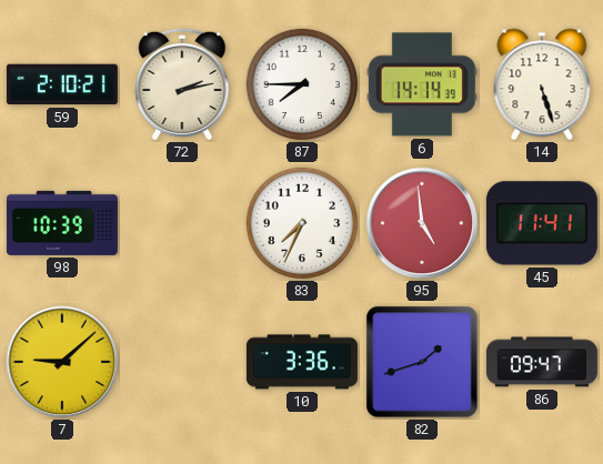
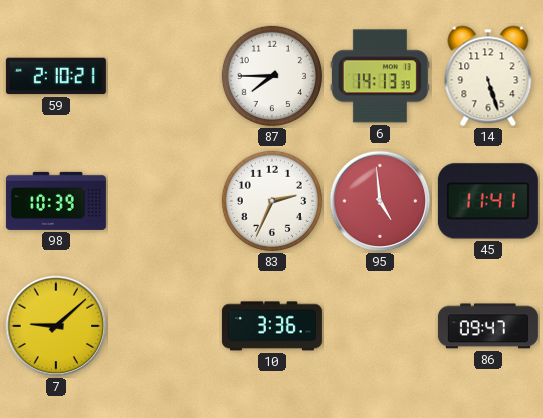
72: 2:13 -> none
6: 14:14 -> 14:13
83: 7:34 -> 2:34
82: 1:42 -> none
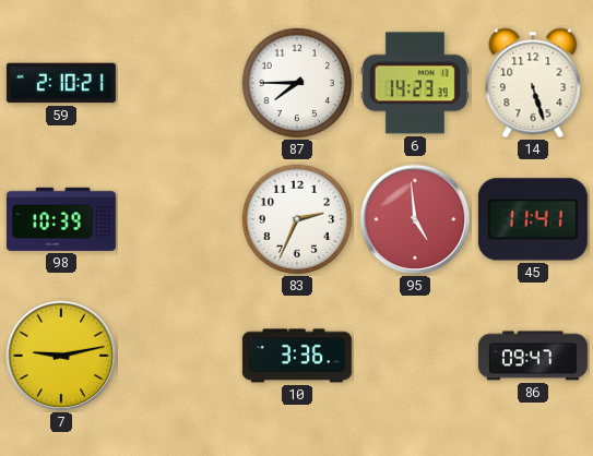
6: 14:13 -> 14:23
7: 9:08 -> 9:13
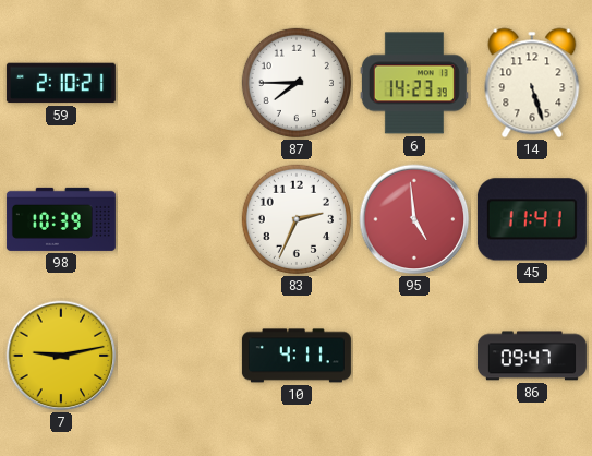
10: 3:36 -> 4:11
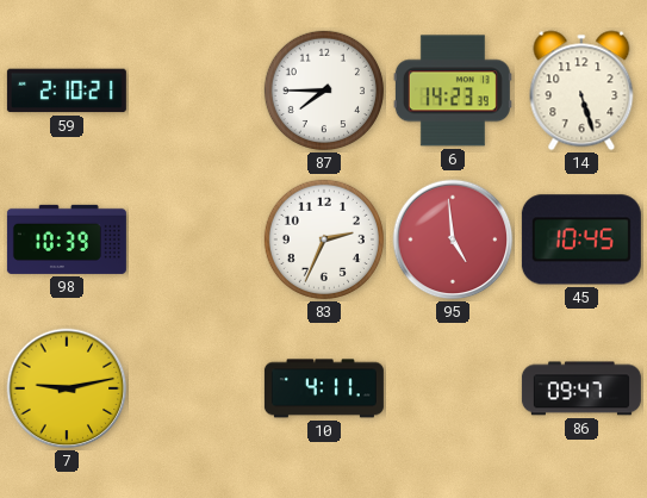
45: 11:41 -> 10:45
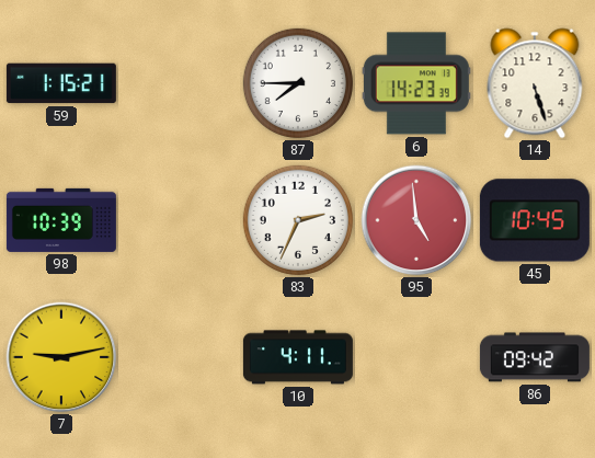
59: 2:10 -> 1:15
86: 09:47 -> 09:42
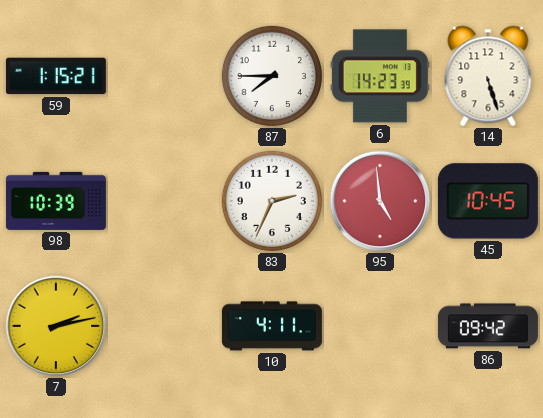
7: 9:13 -> 2:13
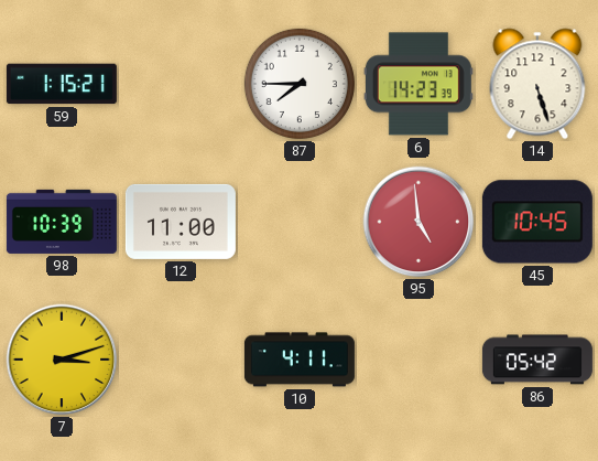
12: none -> 11:00
83: 2:34 -> none
7: 2:13 -> 3:12
86: 09:42 -> 05:42
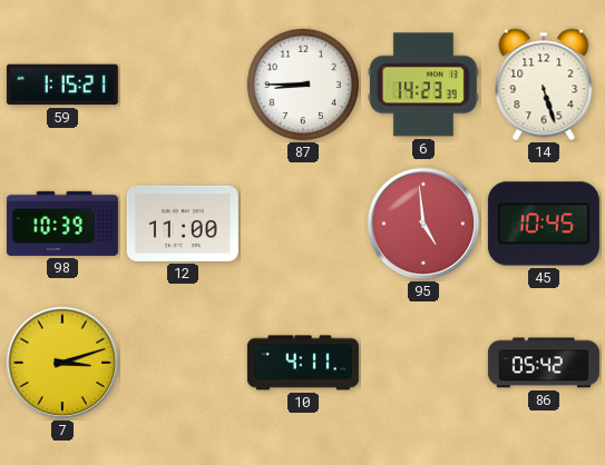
87: 7:45 -> 8:45
